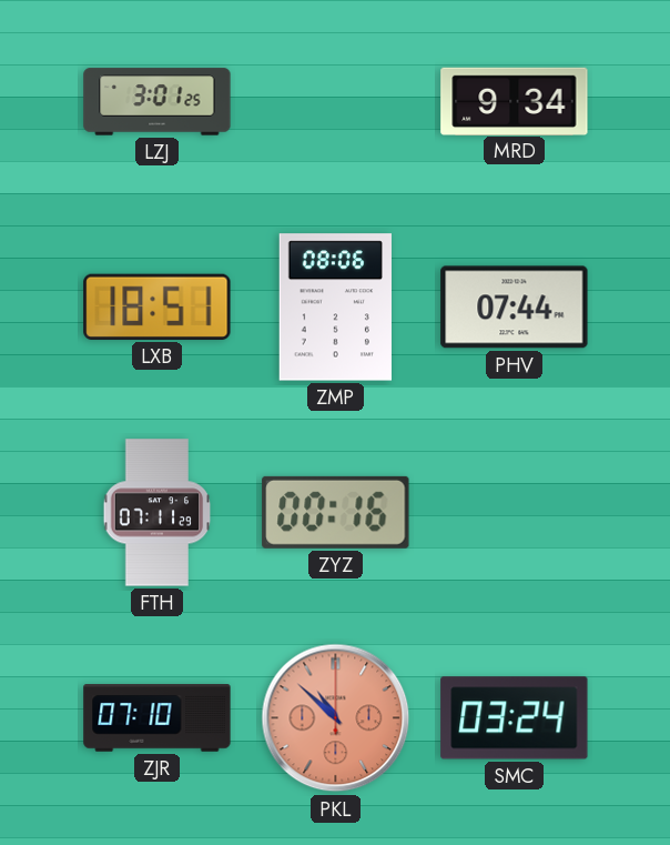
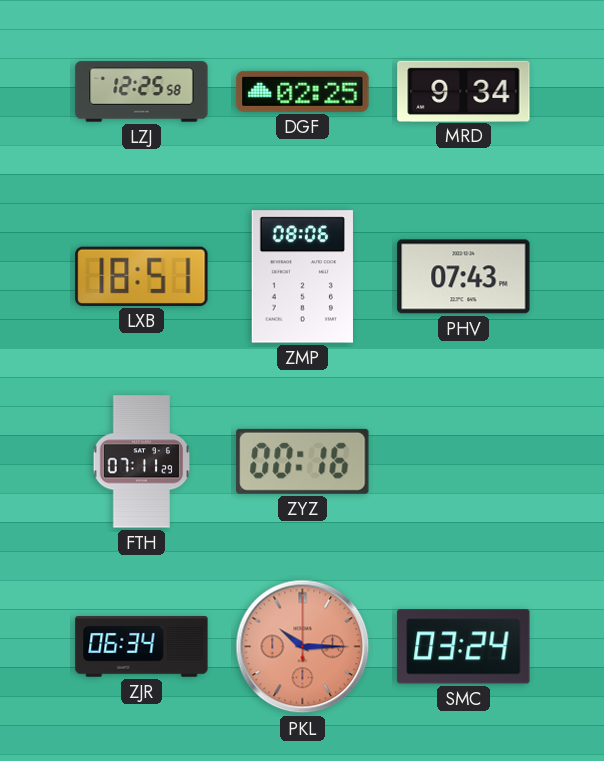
LZJ: 3:01 -> 12:25
DGF: none -> 02:25
PHV: 07:44 -> 07:43
ZJR: 07:10 -> 06:34
PKL: 10:52 -> 10:15
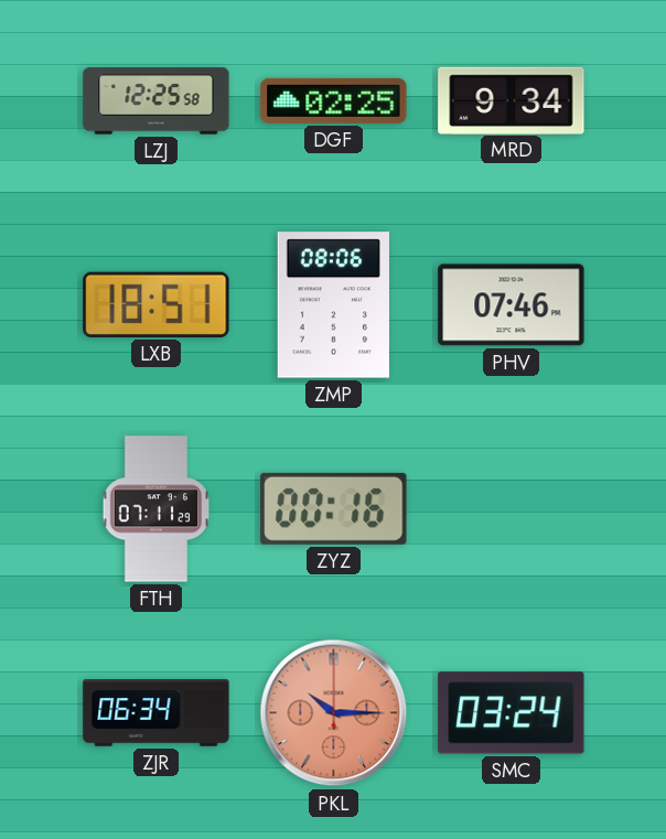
PHV: 07:43 -> 07:46
